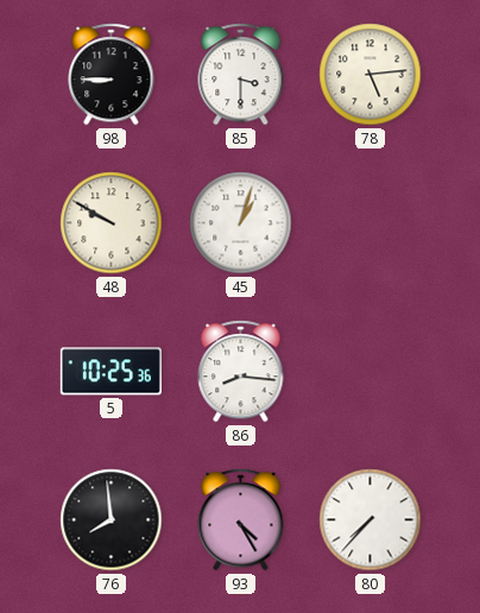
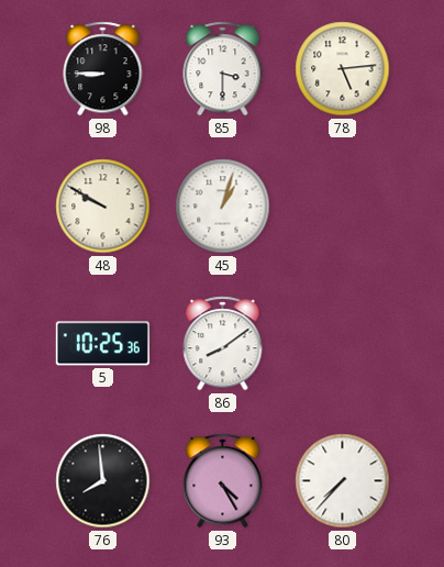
86: 8:16 -> 8:09
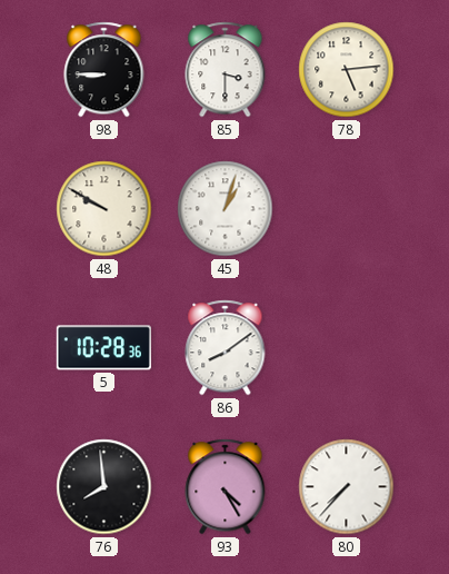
5: 10:25 -> 10:28
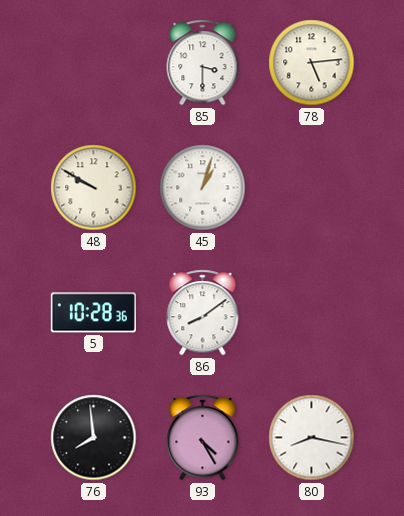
98: 8:45 -> none
80: 7:37 -> 8:17
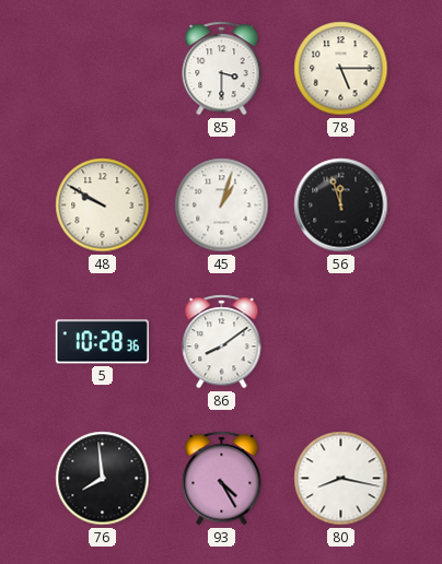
78: 5:14 -> 5:15
56: none -> 11:57
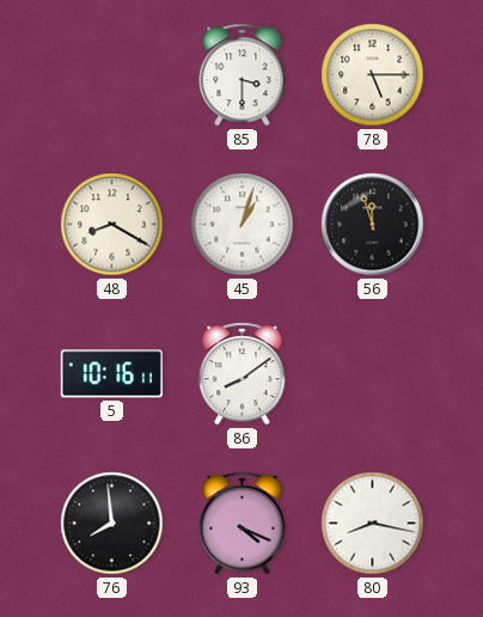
48: 9:50 -> 8:20
5: 10:28 -> 10:16
93: 4:25 -> 4:19
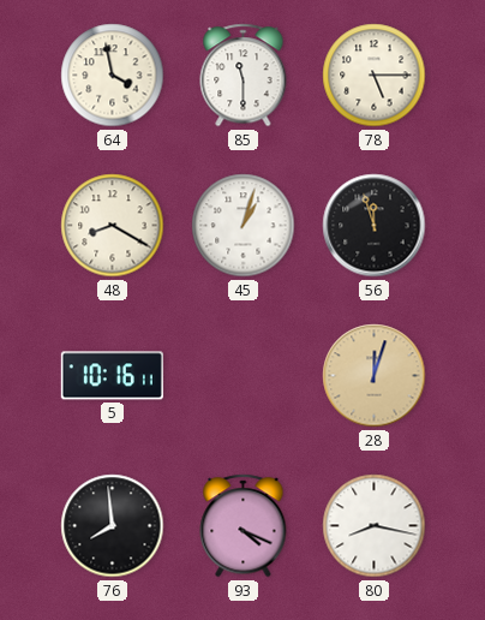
64: none -> 3:58
85: 3:30 -> 11:30
86: 8:09 -> none
28: none -> 12:03
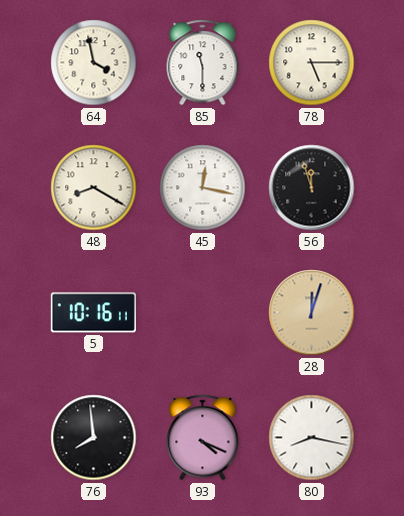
45: 1:03 -> 12:17
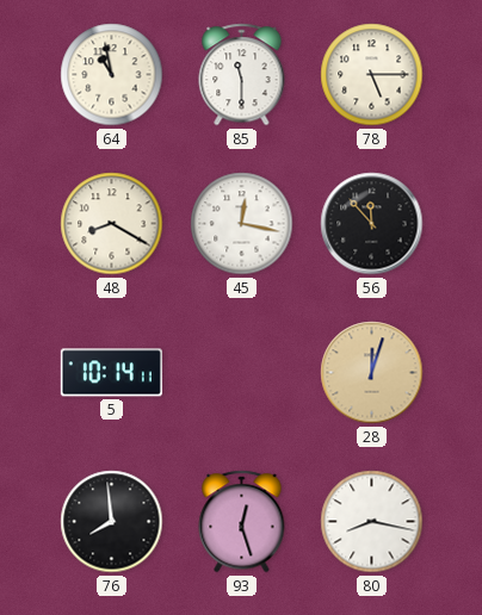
64: 3:58 -> 10:58
56: 11:57 -> 11:53
5: 10:16 -> 10:14
93: 4:19 -> 12:27
